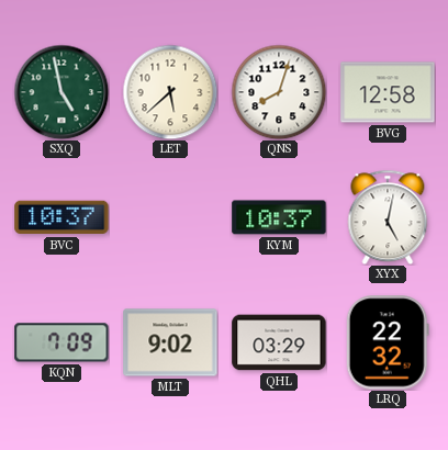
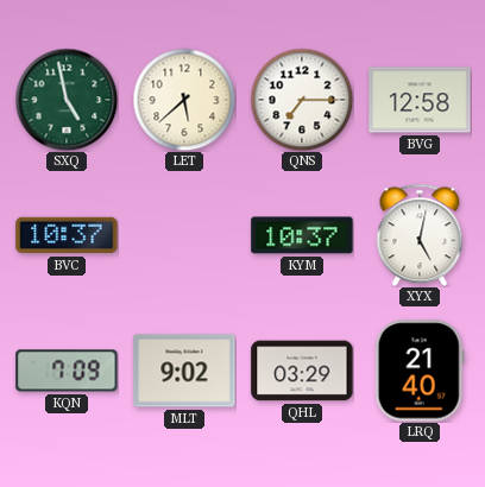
QNS: 8:03 -> 7:15
LRQ: 22:32 -> 21:40
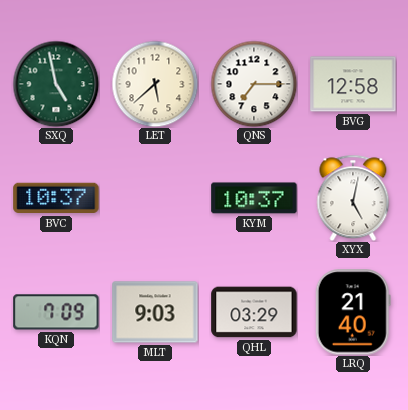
MLT: 9:02 -> 9:03
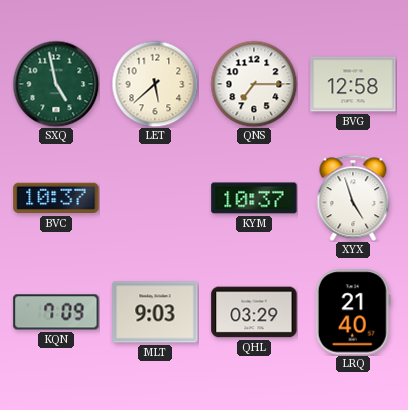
XYX: 5:02 -> 4:57
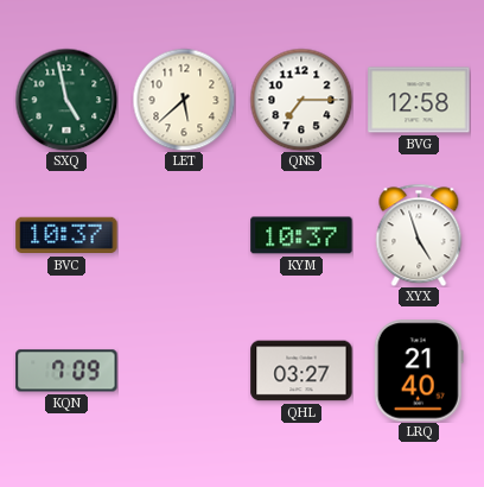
MLT: 9:03 -> none
QHL: 03:29 -> 03:27
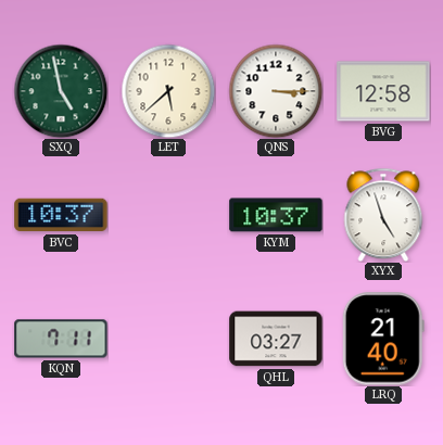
QNS: 7:15 -> 3:15
KQN: 7:09 -> 7:11
